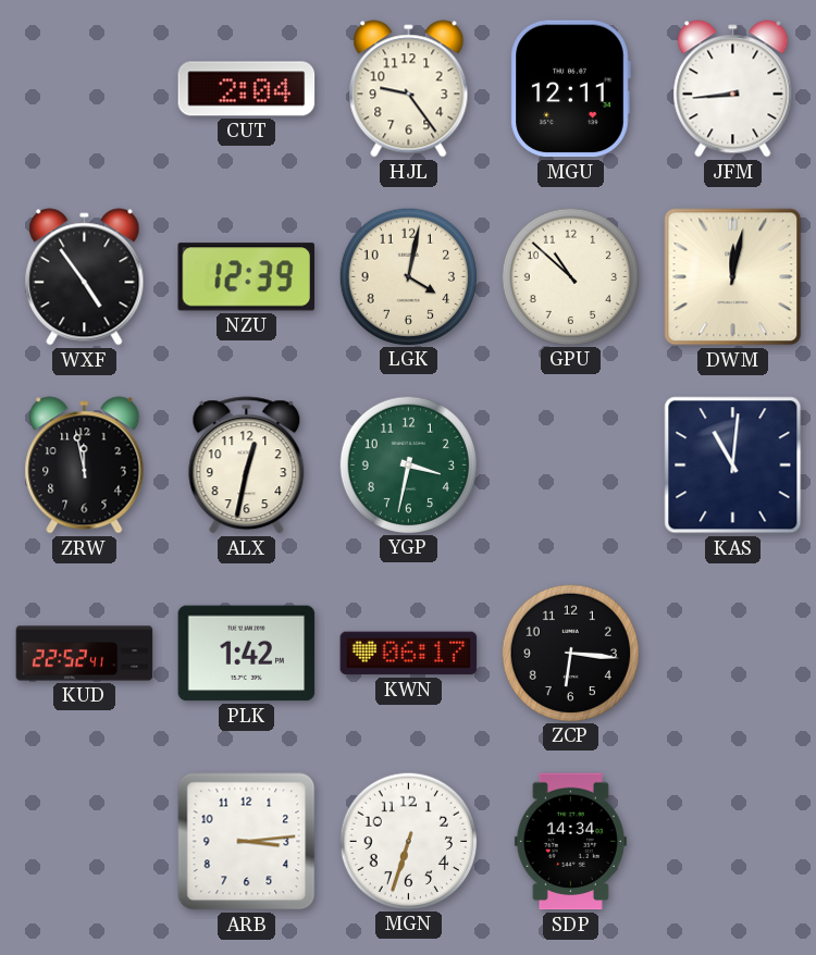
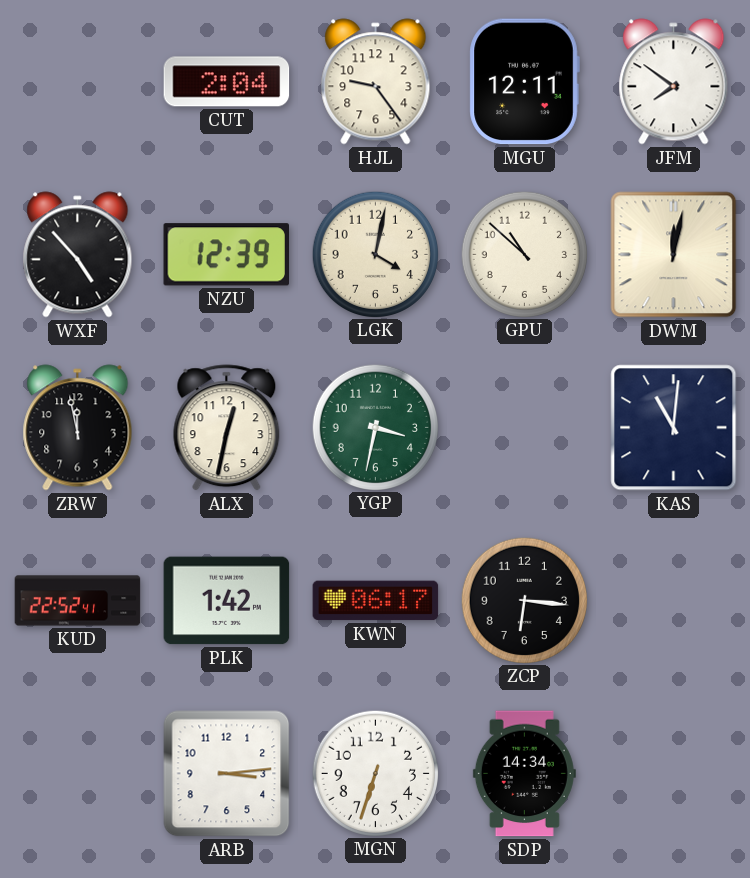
JFM: 8:44 -> 7:51
WXF: 4:54 -> 4:53
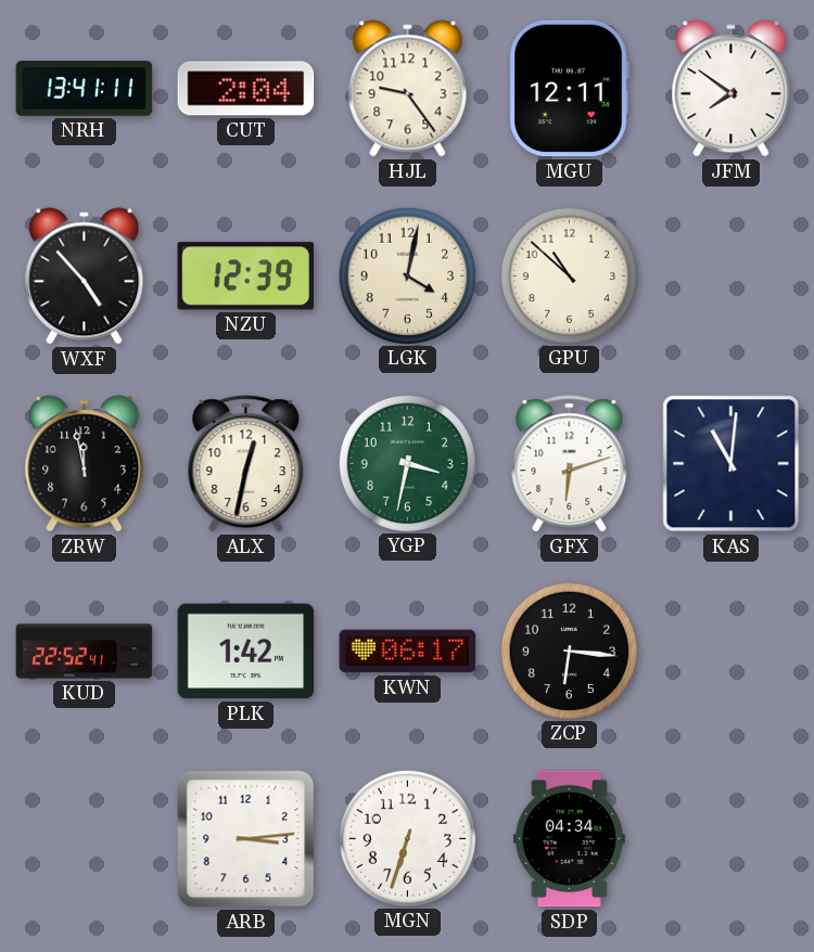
NRH: none -> 13:41
DWM: 12:02 -> none
GFX: none -> 6:12
SDP: 14:34 -> 04:34
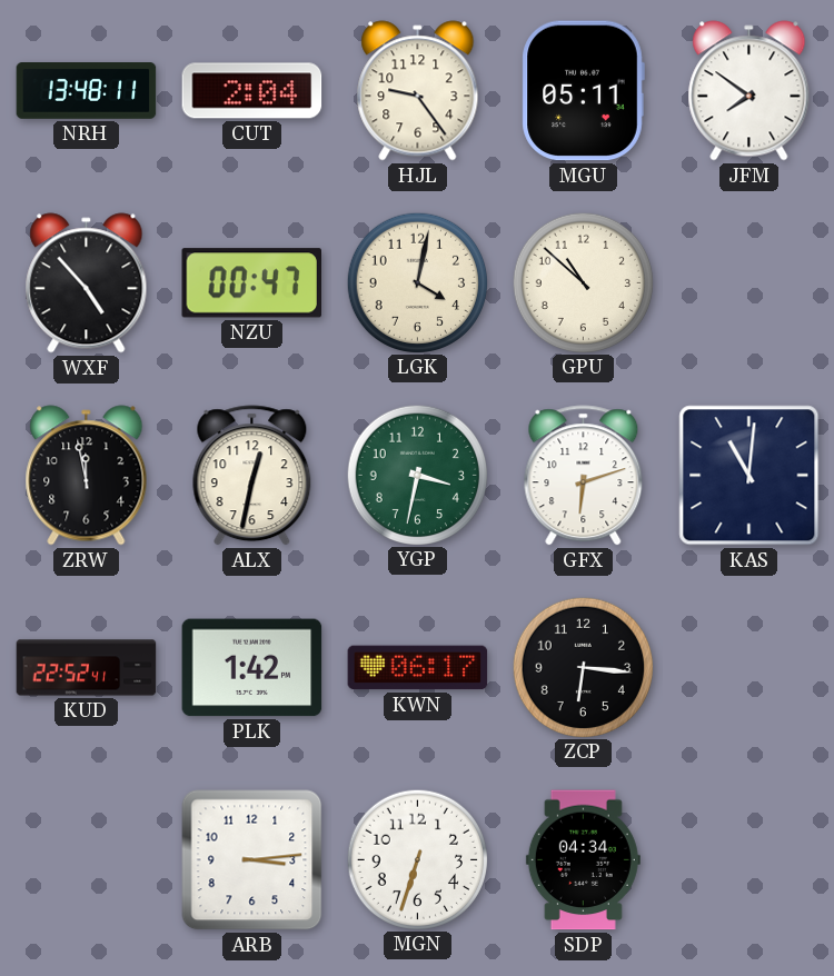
NRH: 13:41 -> 13:48
MGU: 12:11 -> 05:11
NZU: 12:39 -> 00:47
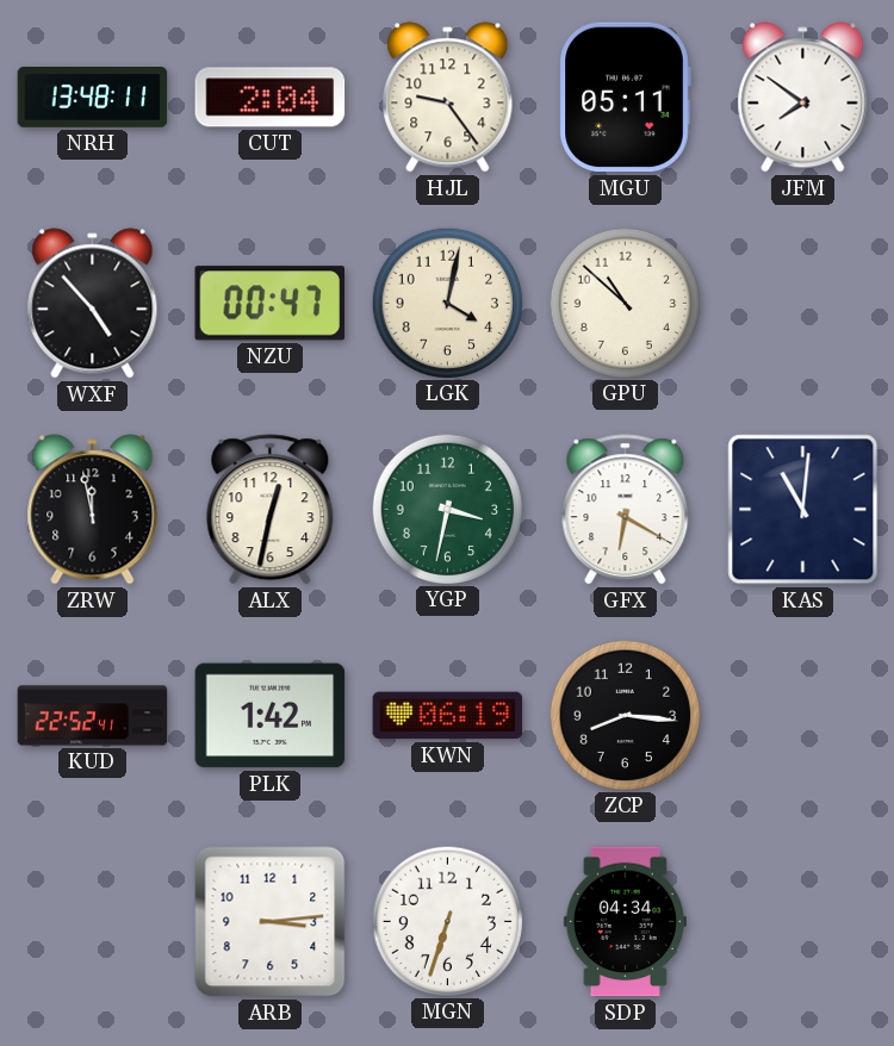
GFX: 6:12 -> 6:20
KWN: 06:17 -> 06:19
ZCP: 6:16 -> 8:16
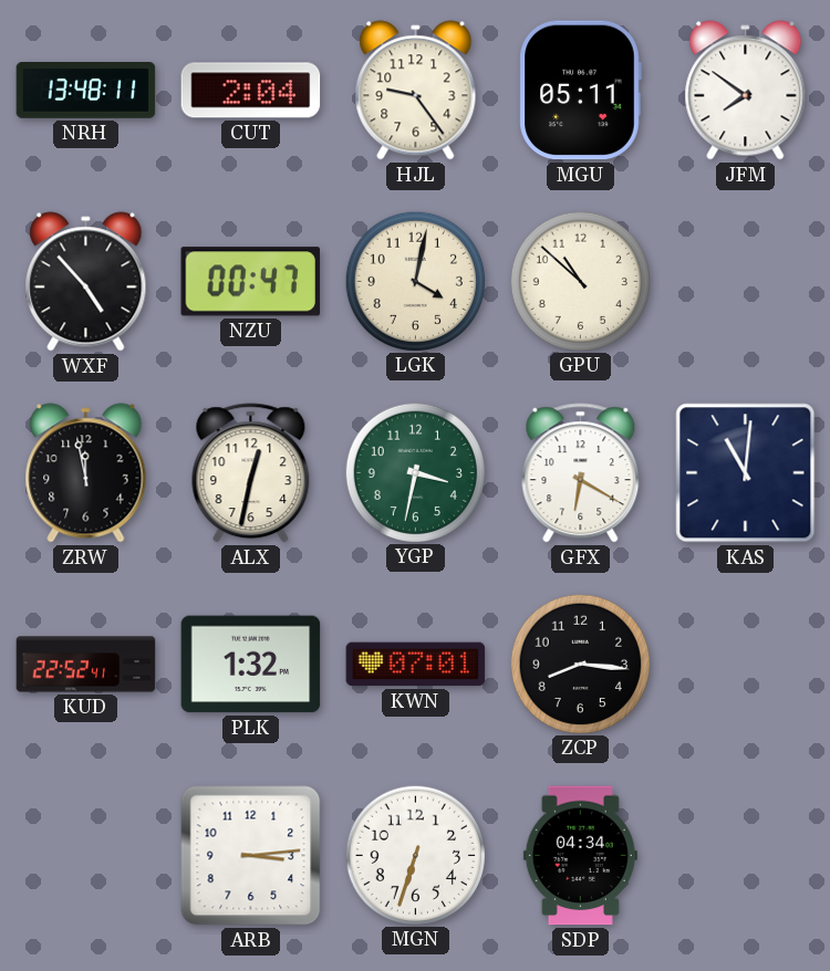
PLK: 1:42 -> 1:32
KWN: 06:19 -> 07:01
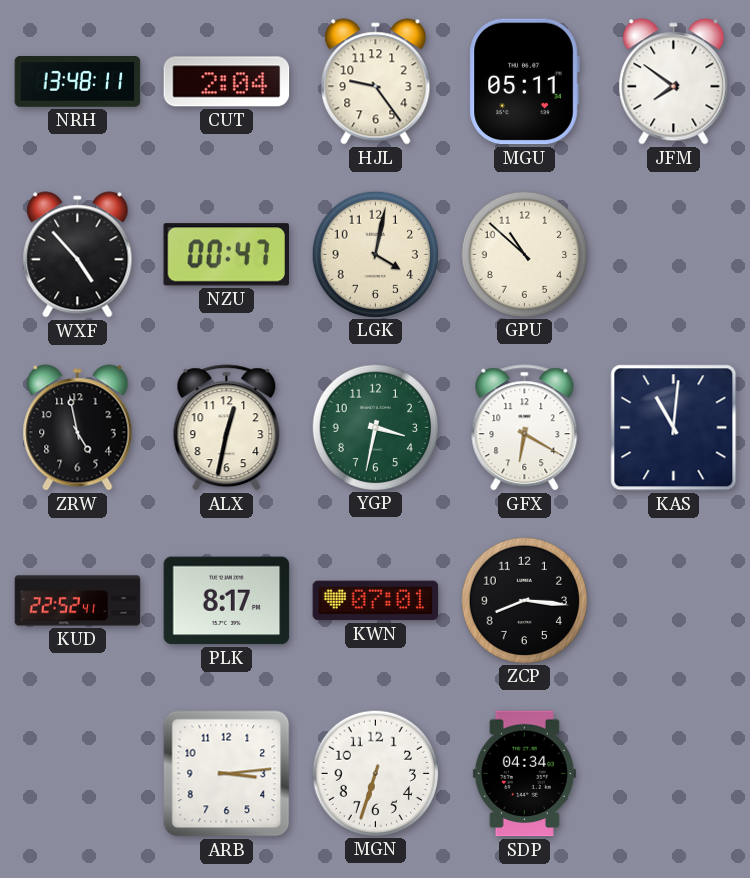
ZRW: 11:58 -> 4:58
PLK: 1:32 -> 8:17
